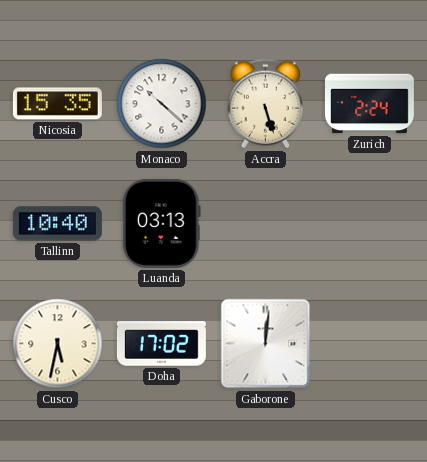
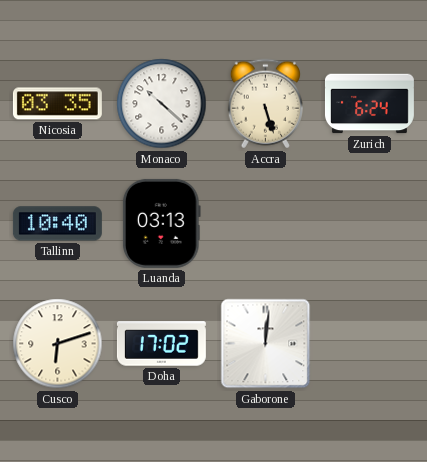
Nicosia: 15:35 -> 03:35
Zurich: 2:24 -> 6:24
Cusco: 5:32 -> 6:12
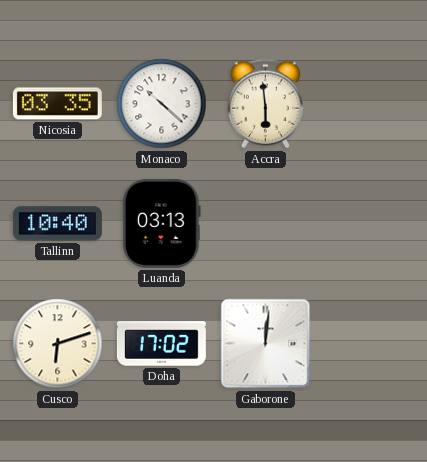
Accra: 5:27 -> 5:59
Zurich: 6:24 -> none
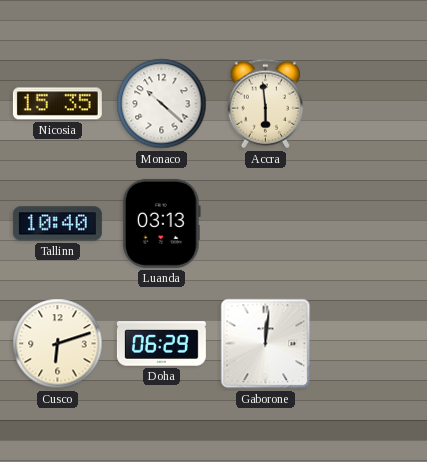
Nicosia: 03:35 -> 15:35
Doha: 17:02 -> 06:29
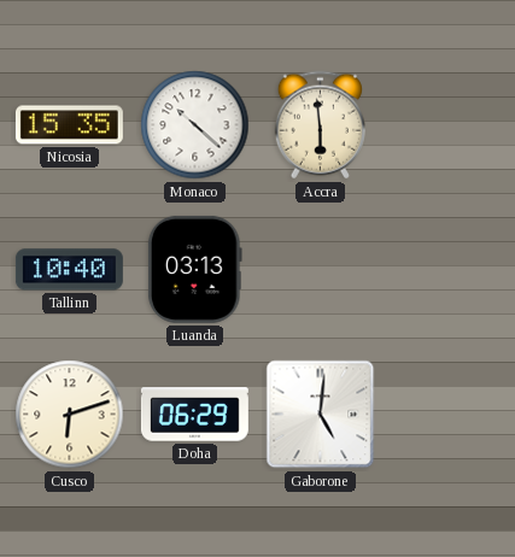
Gaborone: 12:01 -> 5:01
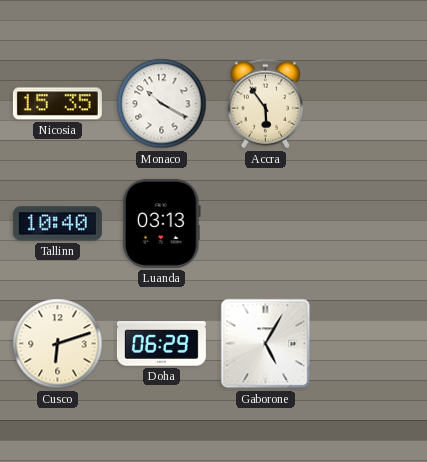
Monaco: 10:22 -> 10:20
Accra: 5:59 -> 5:54
Gaborone: 5:01 -> 5:05
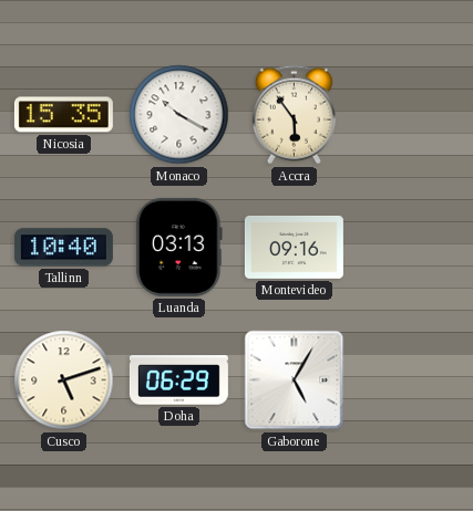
Montevideo: none -> 09:16
Cusco: 6:12 -> 5:12
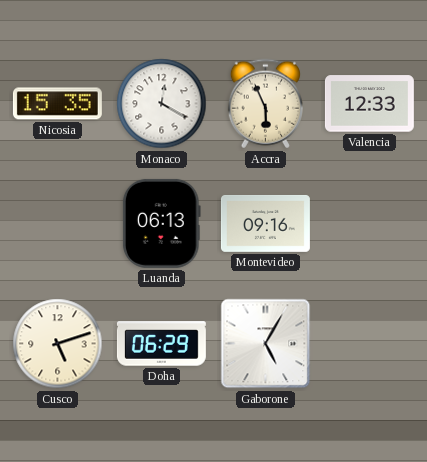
Monaco: 10:20 -> 12:20
Accra: 5:54 -> 5:56
Valencia: none -> 12:33
Tallinn: 10:40 -> none
Luanda: 03:13 -> 06:13
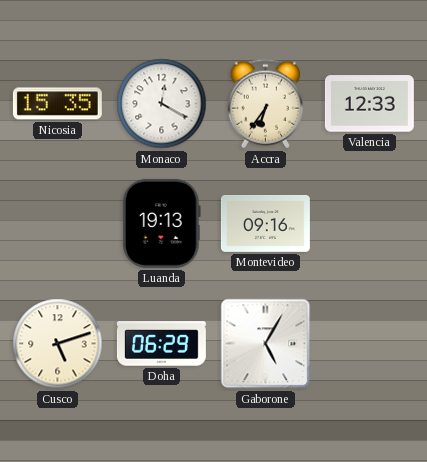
Accra: 5:56 -> 6:36
Luanda: 06:13 -> 19:13
